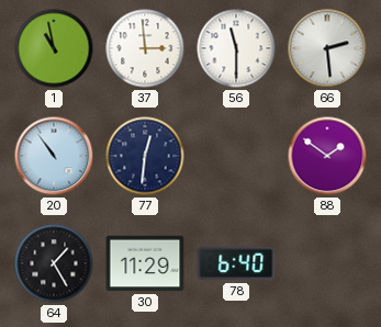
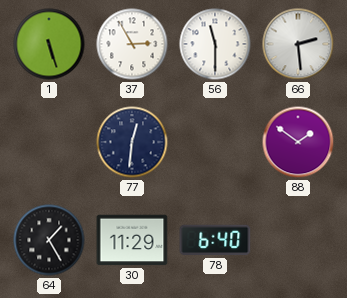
1: 10:58 -> 5:27
37: 2:59 -> 2:55
20: 10:54 -> none
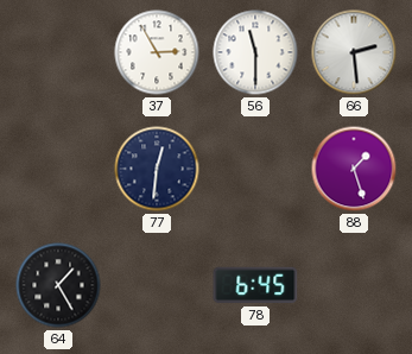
1: 5:27 -> none
88: 1:51 -> 1:27
30: 11:29 -> none
78: 6:40 -> 6:45
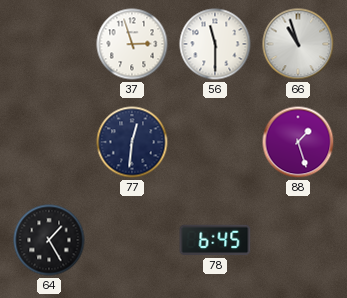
37: 2:55 -> 2:57
66: 2:29 -> 10:57
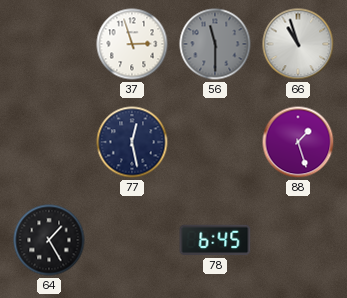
56 dial: white -> grey
77: 12:31 -> 12:28
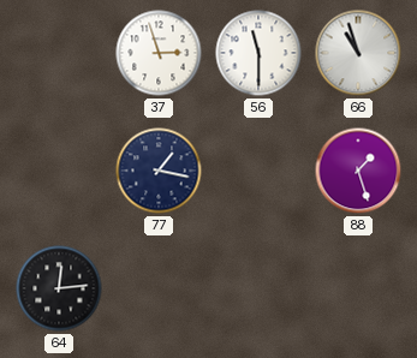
56 dial: grey -> white
77: 12:28 -> 1:17
64: 1:25 -> 12:14
78: 6:45 -> none
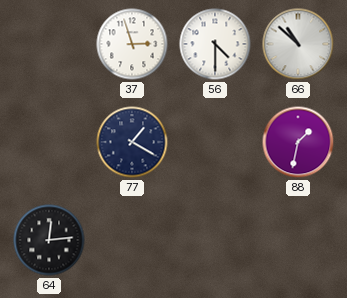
56: 11:30 -> 4:30
66: 10:57 -> 10:52
77: 1:17 -> 1:20
88: 1:27 -> 1:32
